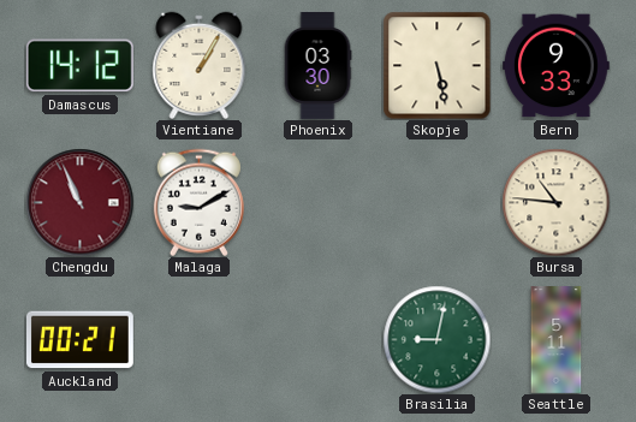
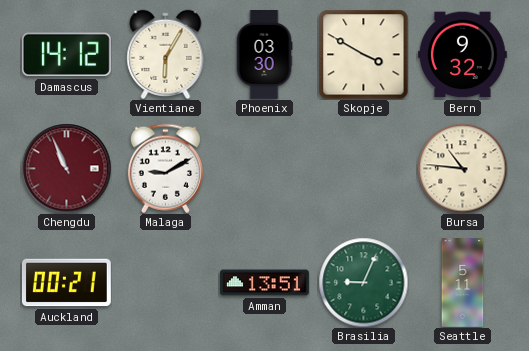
Vientiane: 1:05 -> 6:05
Skopje: 5:28 -> 3:50
Bern: 9:33 -> 9:32
Amman: none -> 13:51
Brasilia: 9:02 -> 9:04
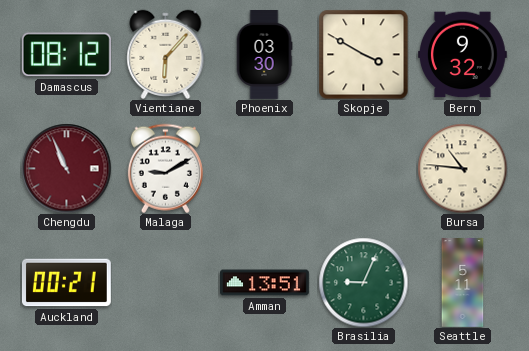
Damascus: 14:12 -> 08:12
Vientiane: 6:05 -> 6:07
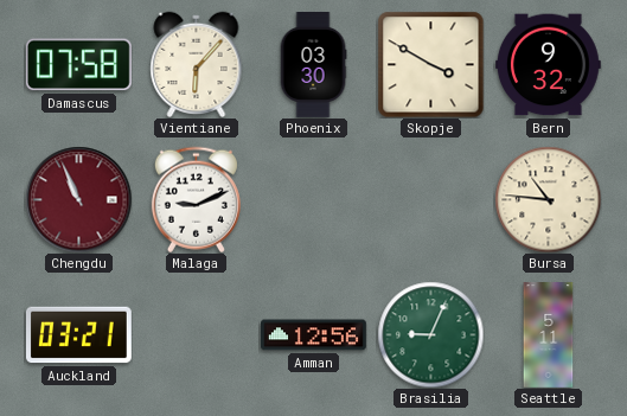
Damascus: 08:12 -> 07:58
Malaga: 9:10 -> 9:11
Auckland: 00:21 -> 03:21
Amman: 13:51 -> 12:56
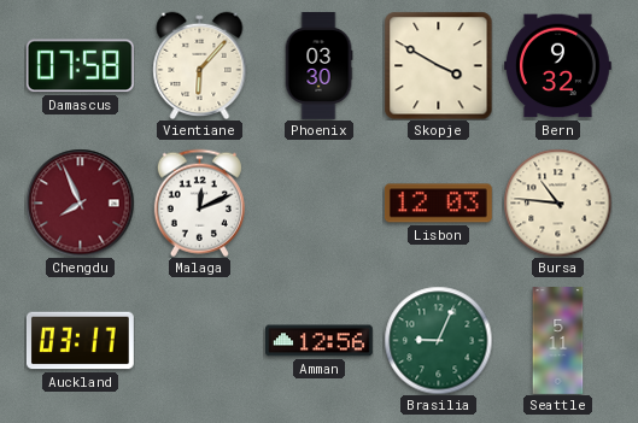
Chengdu: 10:56 -> 7:56
Malaga: 9:11 -> 12:11
Lisbon: none -> 12:03
Auckland: 03:21 -> 03:17
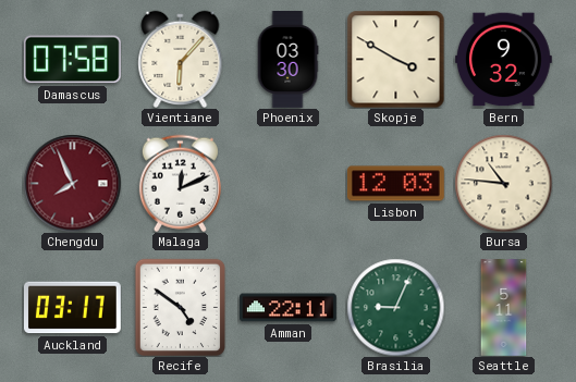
Recife: none -> 4:51
Amman: 12:56 -> 22:11
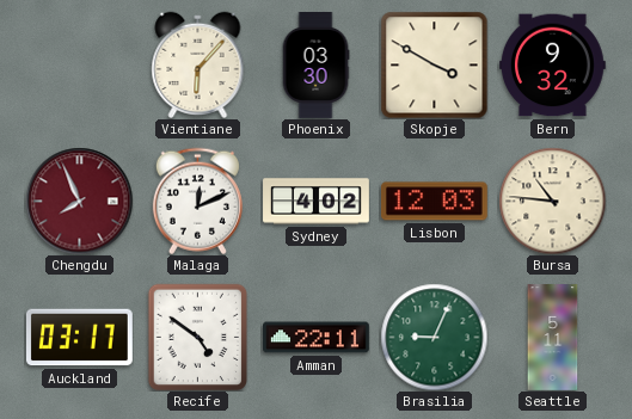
Damascus: 07:58 -> none
Sydney: none -> 4:02
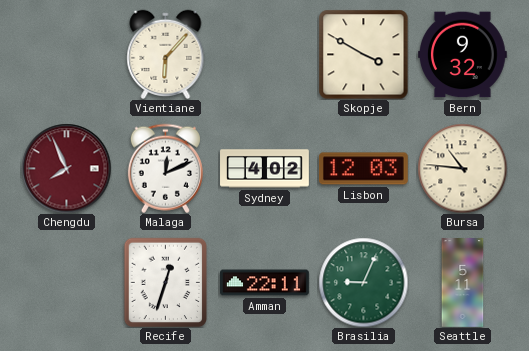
Phoenix: 03:30 -> none
Auckland: 03:17 -> none
Recife: 4:51 -> 12:33
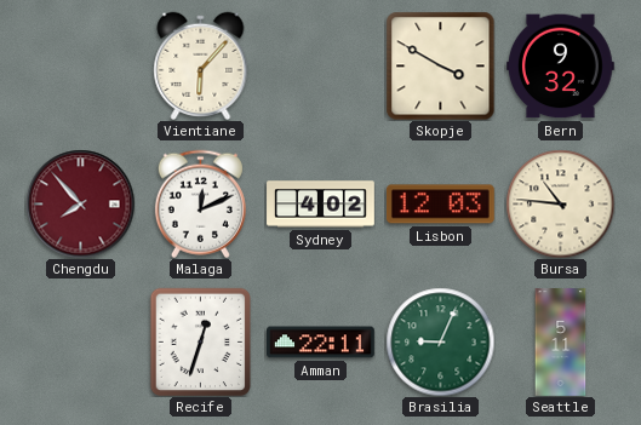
Chengdu: 7:56 -> 7:53
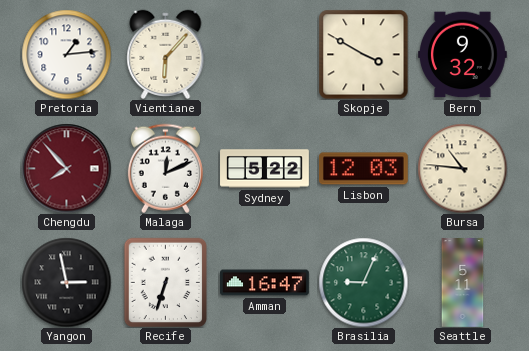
Pretoria: none -> 1:14
Sydney: 4:02 -> 5:22
Yangon: none -> 2:58
Recife: 12:33 -> 6:33
Amman: 22:11 -> 16:47
